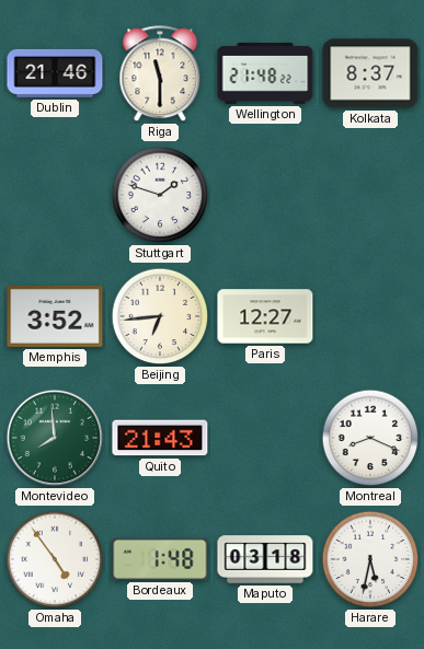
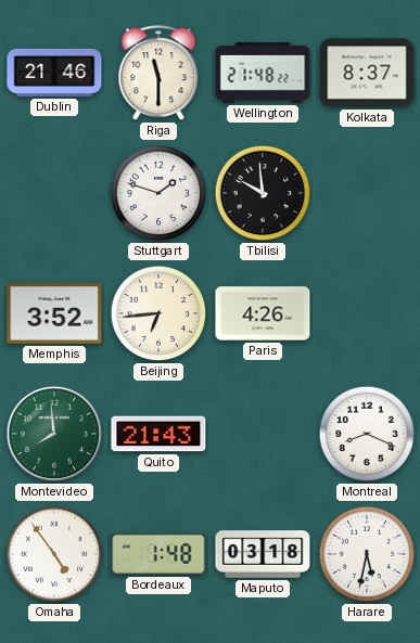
Tbilisi: none -> 9:59
Paris: 12:27 -> 4:26
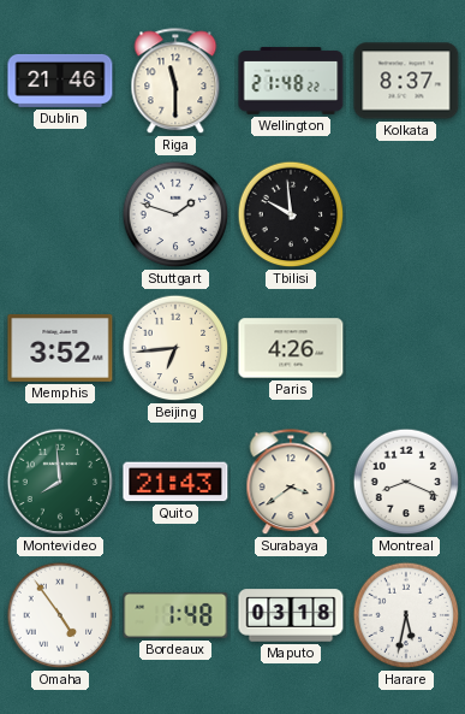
Surabaya: none -> 3:39
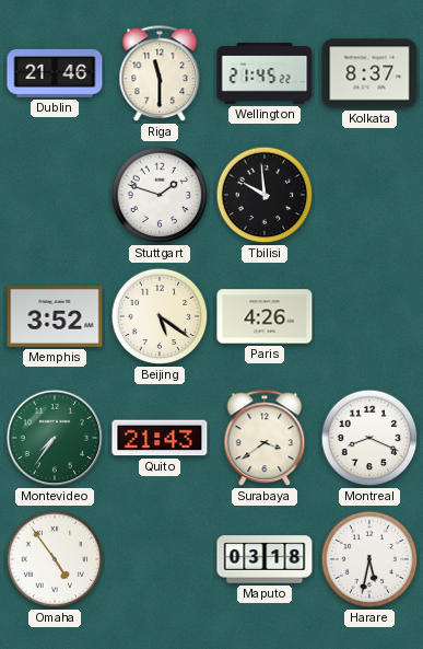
Wellington: 21:48 -> 21:45
Beijing: 6:44 -> 5:21
Montevideo: 7:59 -> 7:36
Bordeaux: 1:48 -> none
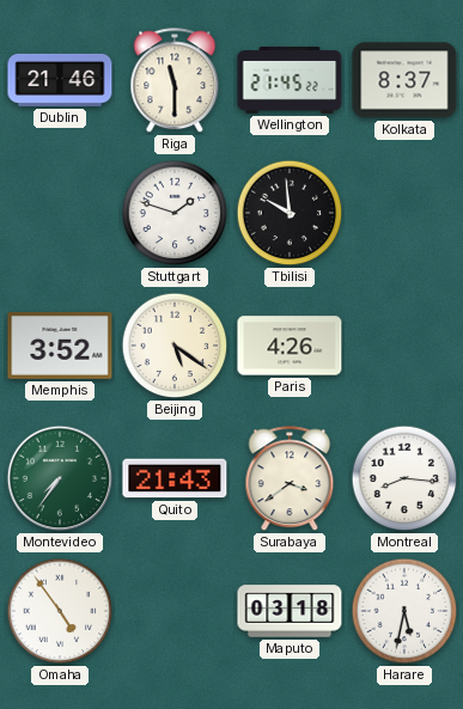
Montreal: 8:19 -> 8:16
